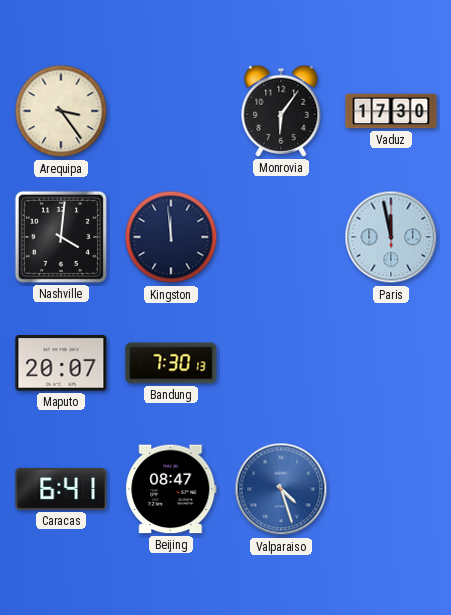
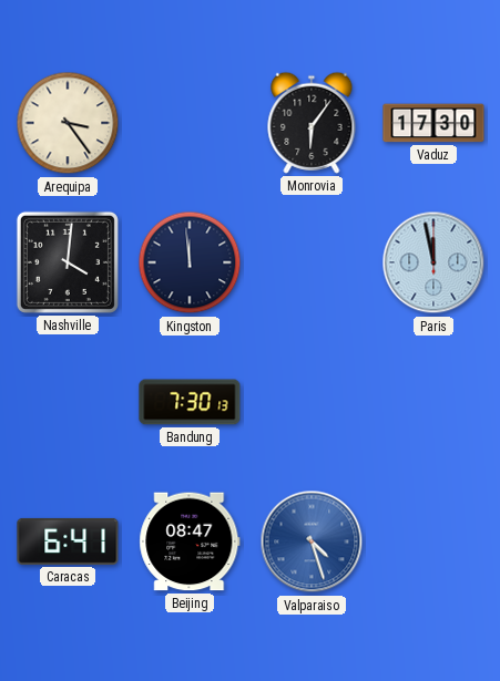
Maputo: 20:07 -> none
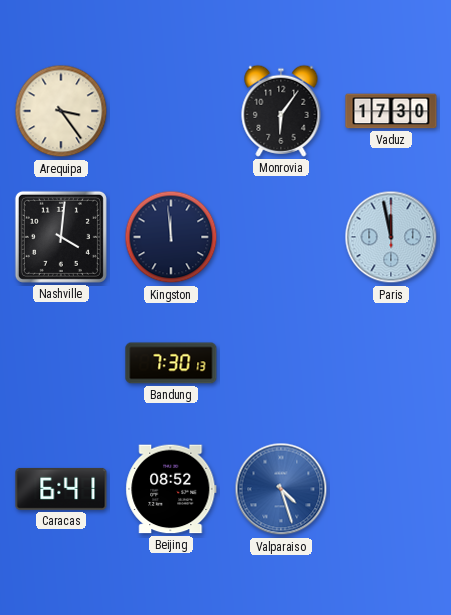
Beijing: 08:47 -> 08:52
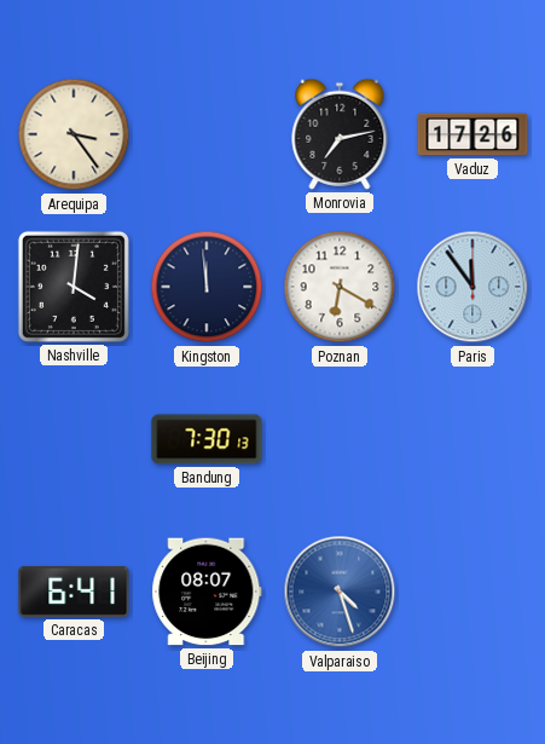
Monrovia: 6:06 -> 7:13
Vaduz: 17:30 -> 17:26
Poznan: none -> 6:20
Paris: 11:58 -> 11:54
Beijing: 08:52 -> 08:07
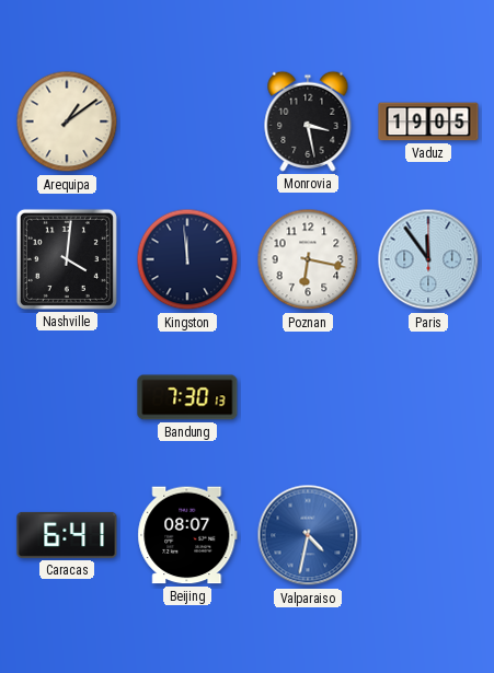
Arequipa: 3:24 -> 1:09
Monrovia: 7:13 -> 3:28
Vaduz: 17:26 -> 19:05
Poznan: 6:20 -> 6:17
Valparaiso: 4:27 -> 4:32
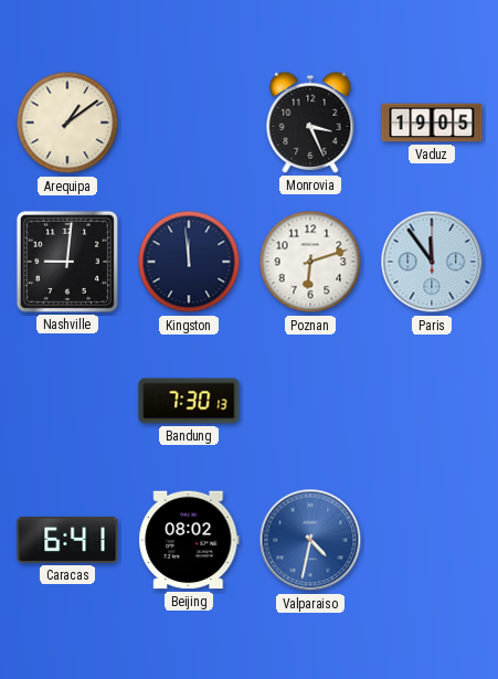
Monrovia: 3:28 -> 3:26
Nashville: 4:01 -> 9:01
Poznan: 6:17 -> 6:12
Beijing: 08:07 -> 08:02
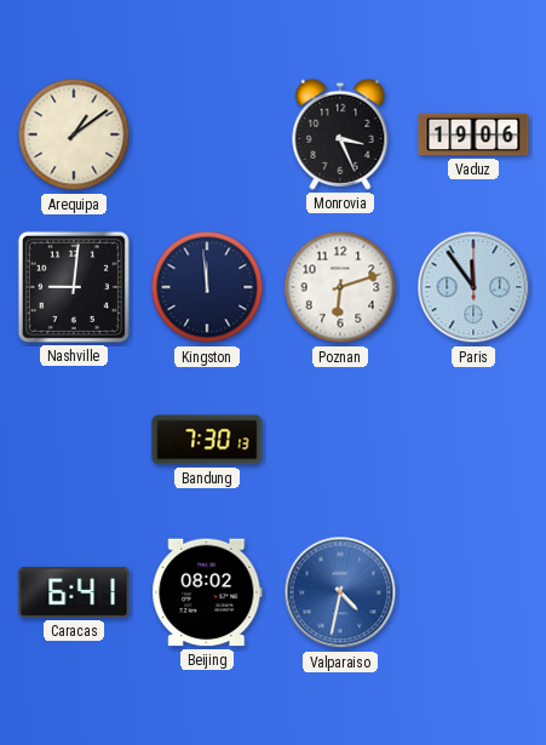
Vaduz: 19:05 -> 19:06
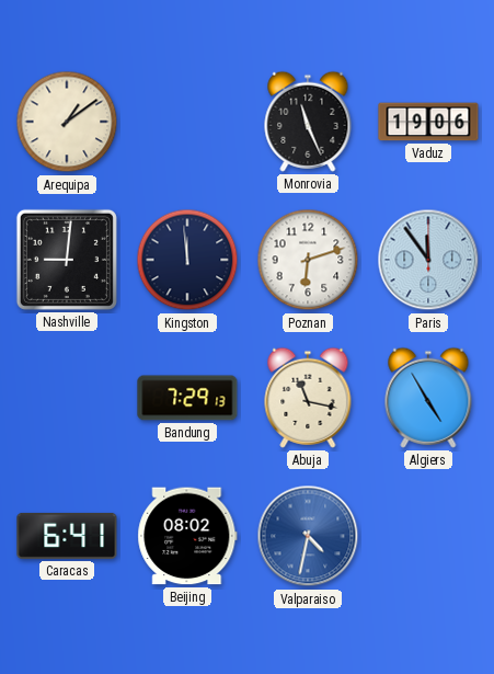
Monrovia: 3:26 -> 11:26
Bandung: 7:30 -> 7:29
Abuja: none -> 11:17
Algiers: none -> 4:55
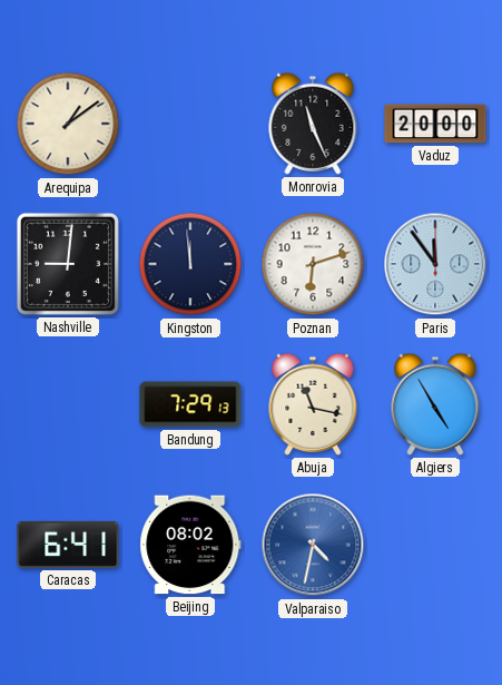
Vaduz: 19:06 -> 20:00
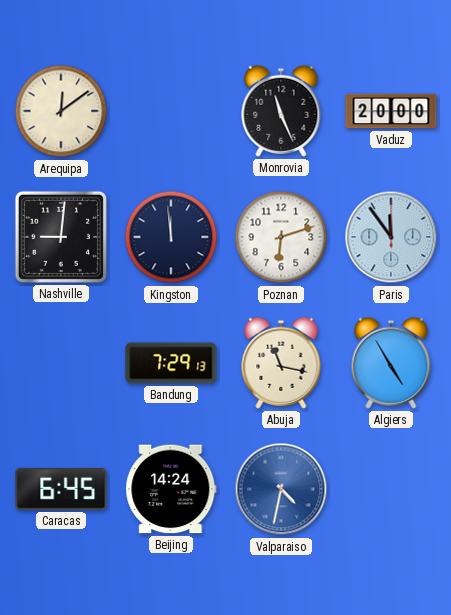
Arequipa: 1:09 -> 12:09
Caracas: 6:41 -> 6:45
Beijing: 08:02 -> 14:24
